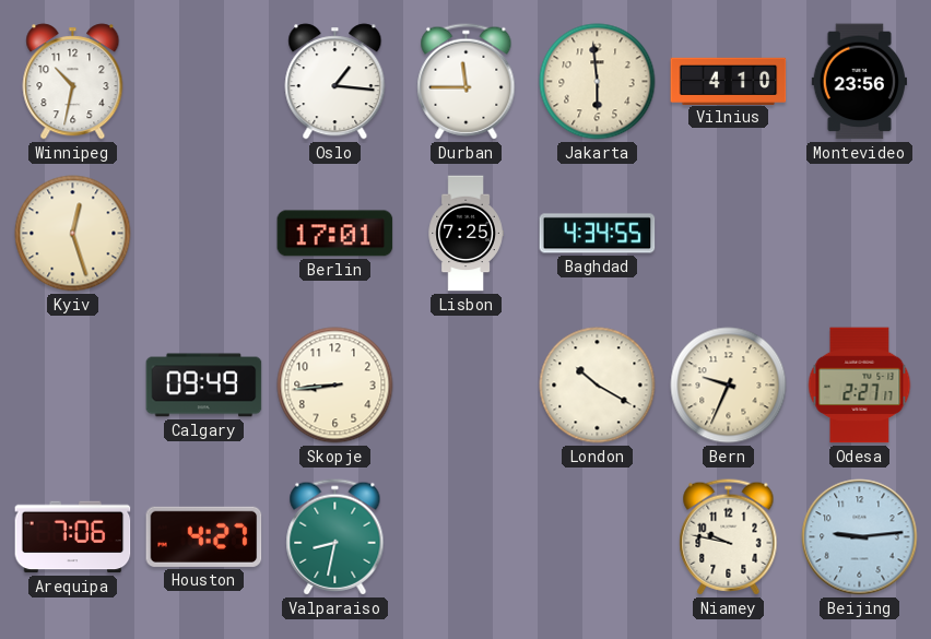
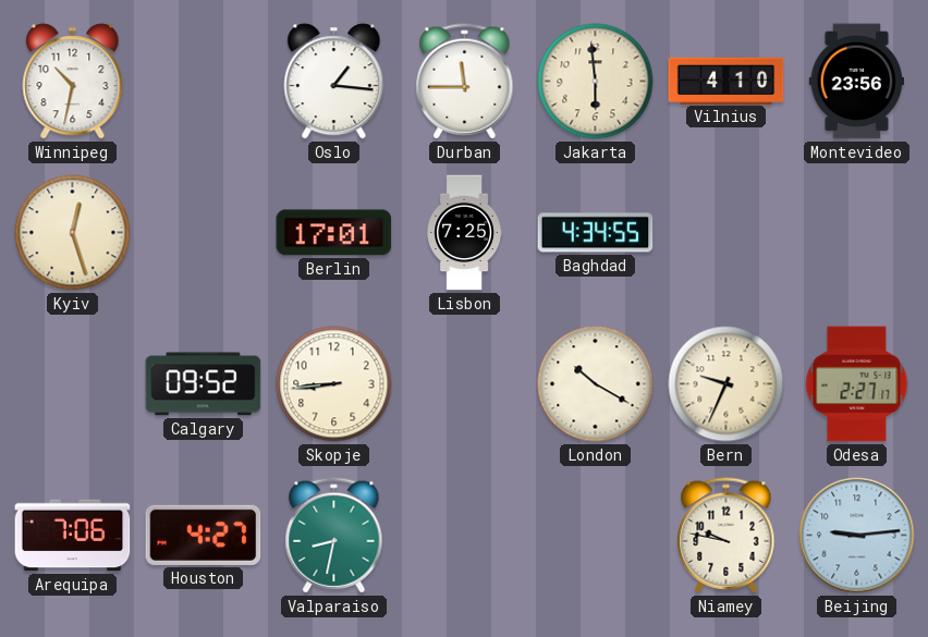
Calgary: 09:49 -> 09:52
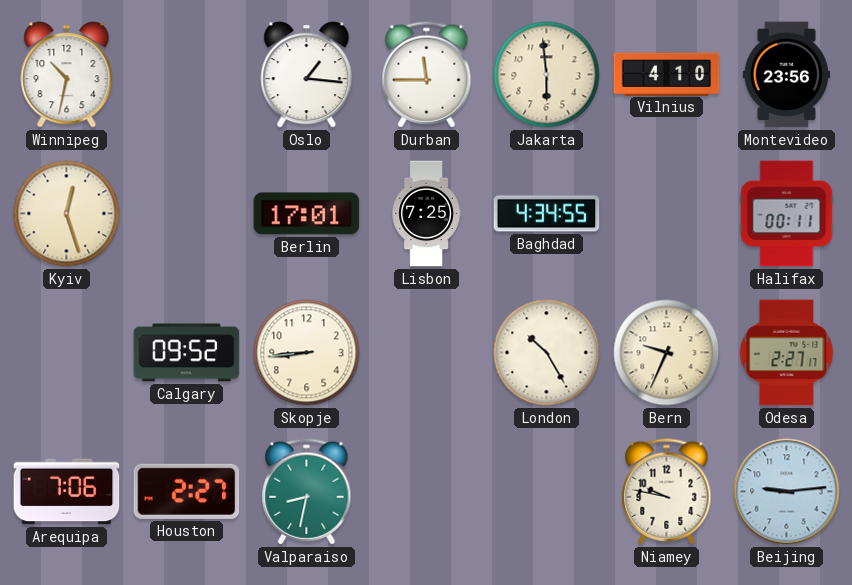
Halifax: none -> 00:11
London: 10:20 -> 10:25
Houston: 4:27 -> 2:27
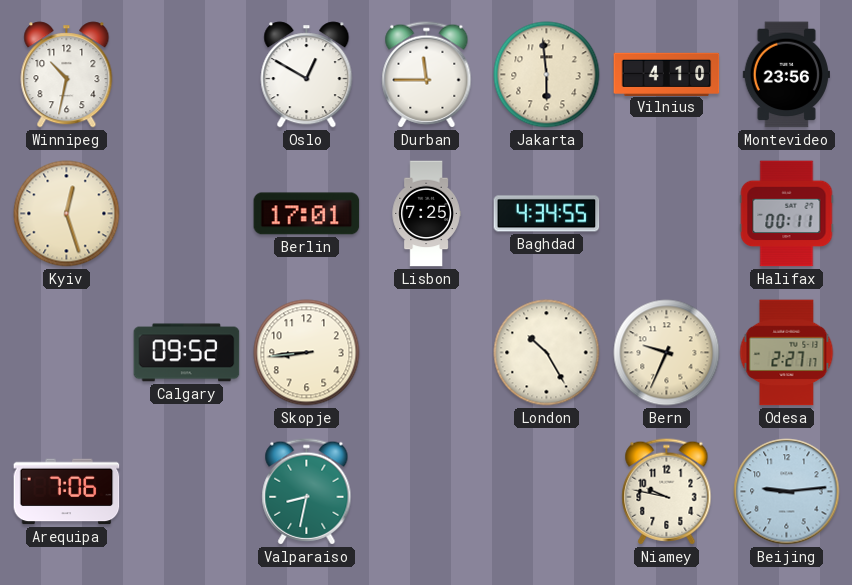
Oslo: 1:16 -> 12:50
Houston: 2:27 -> none
